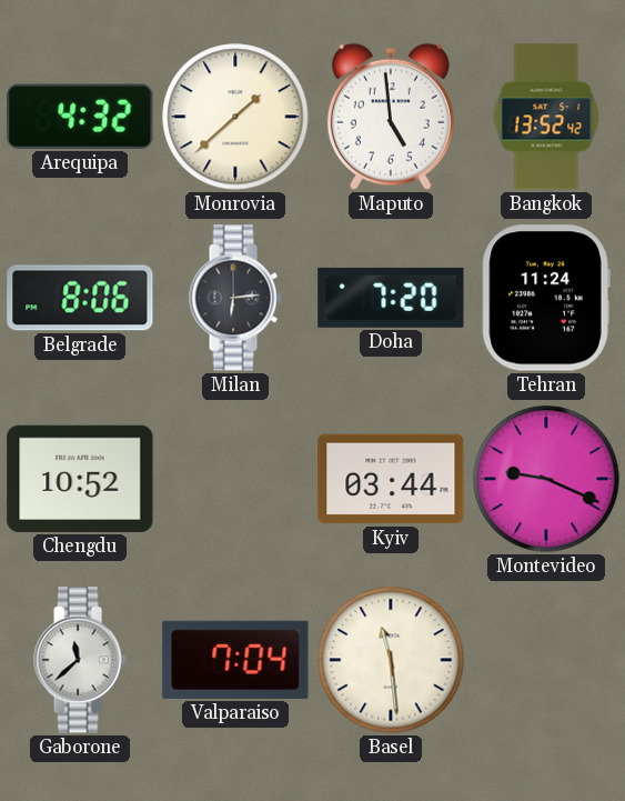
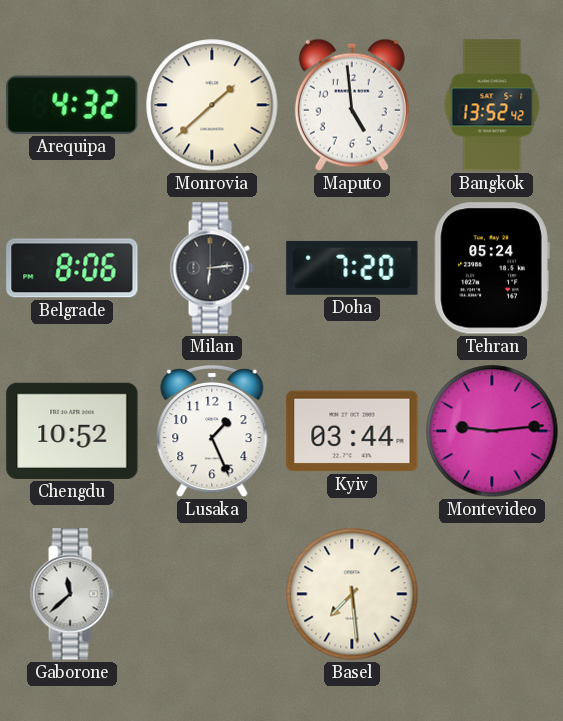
Tehran: 11:24 -> 05:24
Lusaka: none -> 1:26
Montevideo: 9:19 -> 9:14
Valparaiso: 7:04 -> none
Basel: 11:29 -> 7:29
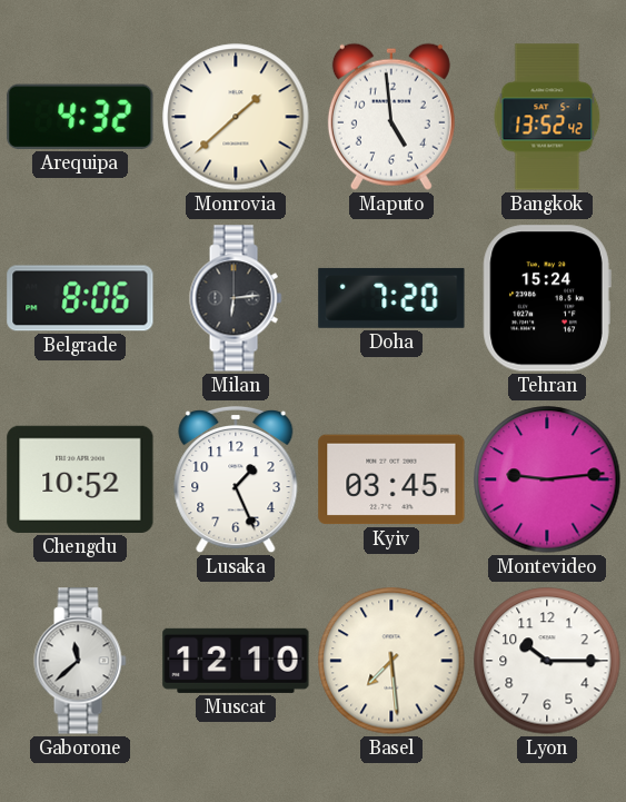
Tehran: 05:24 -> 15:24
Kyiv: 03:44 -> 03:45
Muscat: none -> 12:10
Lyon: none -> 10:15
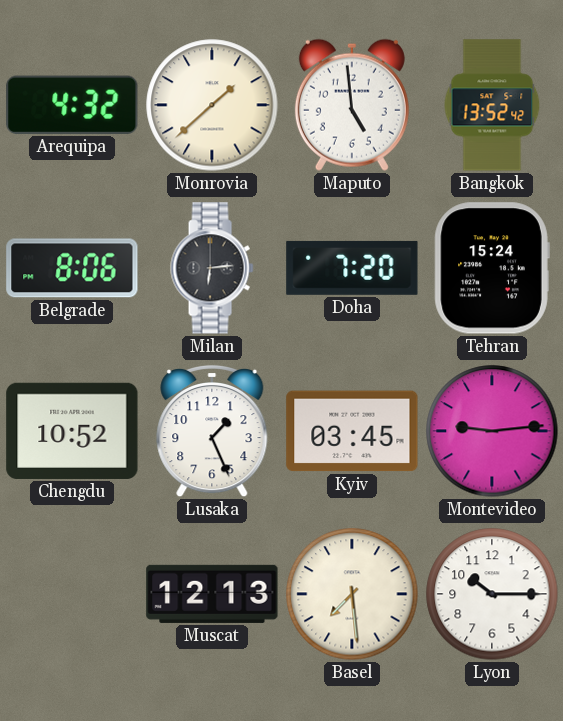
Gaborone: 11:38 -> none
Muscat: 12:10 -> 12:13
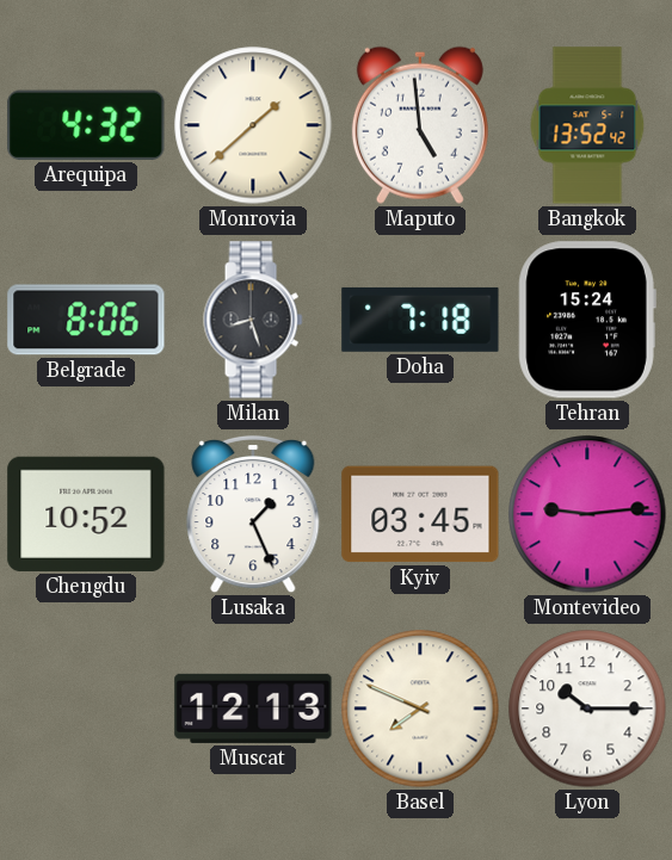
Milan: 6:14 -> 8:27
Doha: 7:20 -> 7:18
Basel: 7:29 -> 7:49
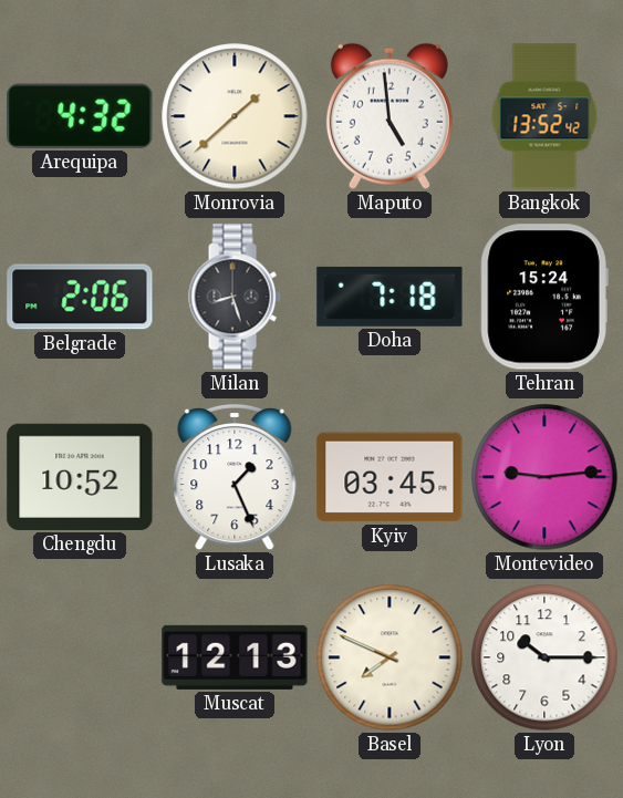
Belgrade: 8:06 -> 2:06
